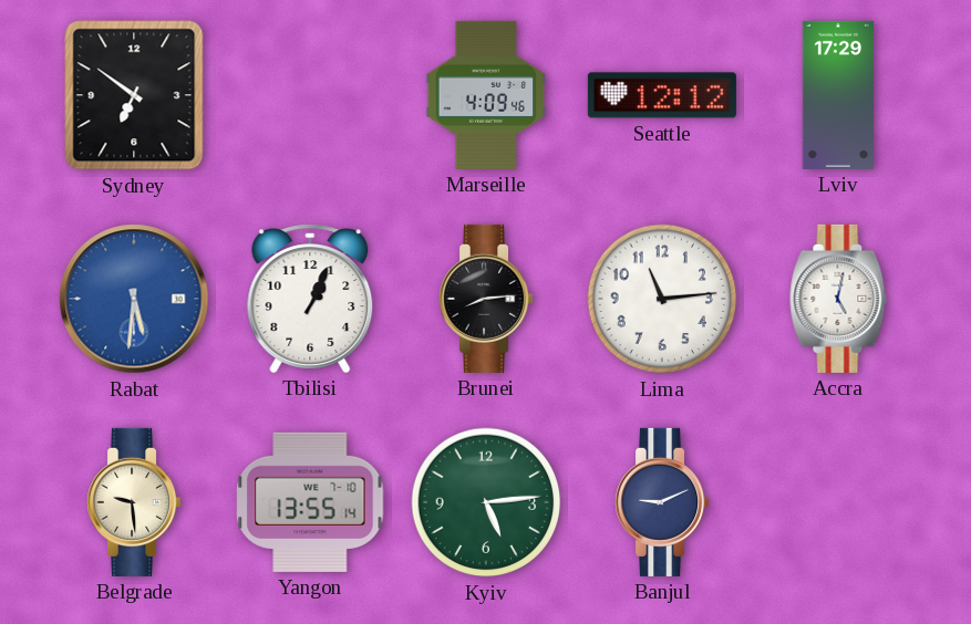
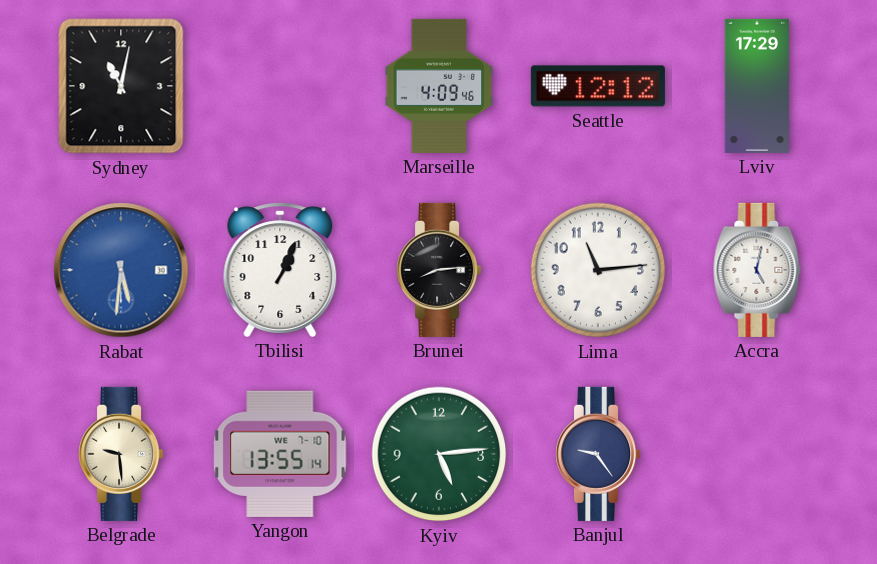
Sydney: 6:51 -> 11:02
Banjul: 9:11 -> 9:24
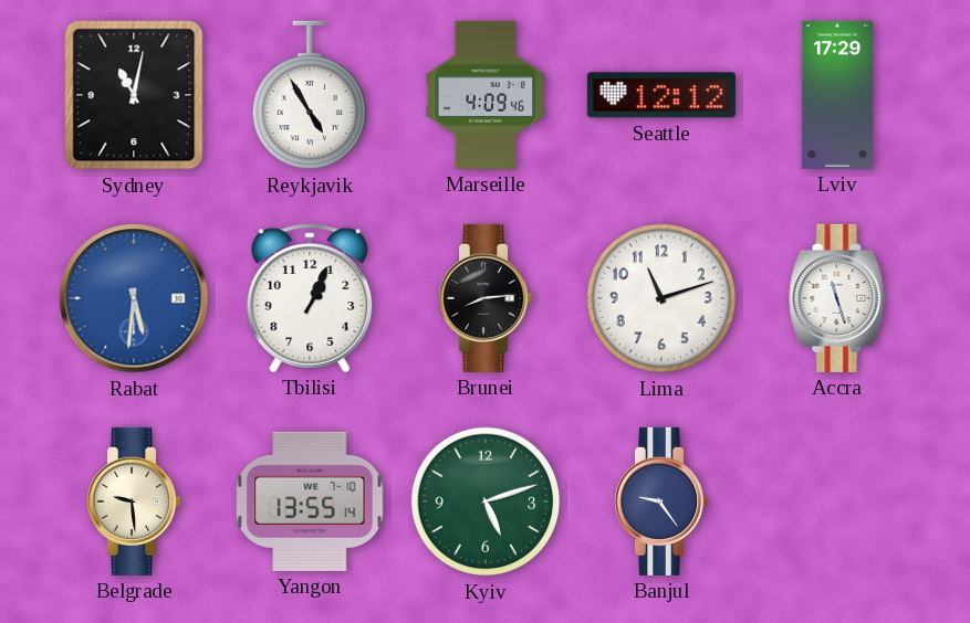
Reykjavik: none -> 4:55
Lima: 11:14 -> 11:12
Accra: 5:02 -> 11:27
Kyiv: 5:14 -> 5:12
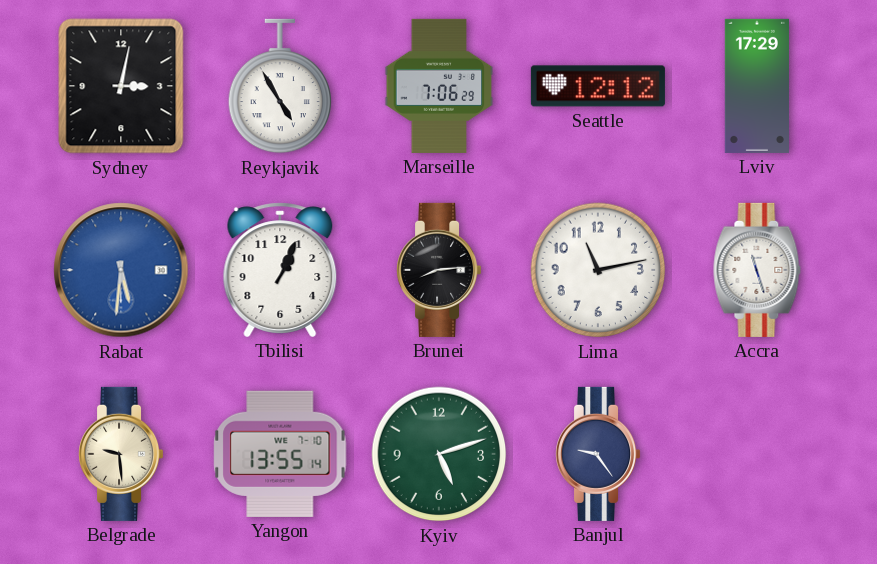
Sydney: 11:02 -> 3:02
Marseille: 4:09 -> 7:06
Lima: 11:12 -> 11:13
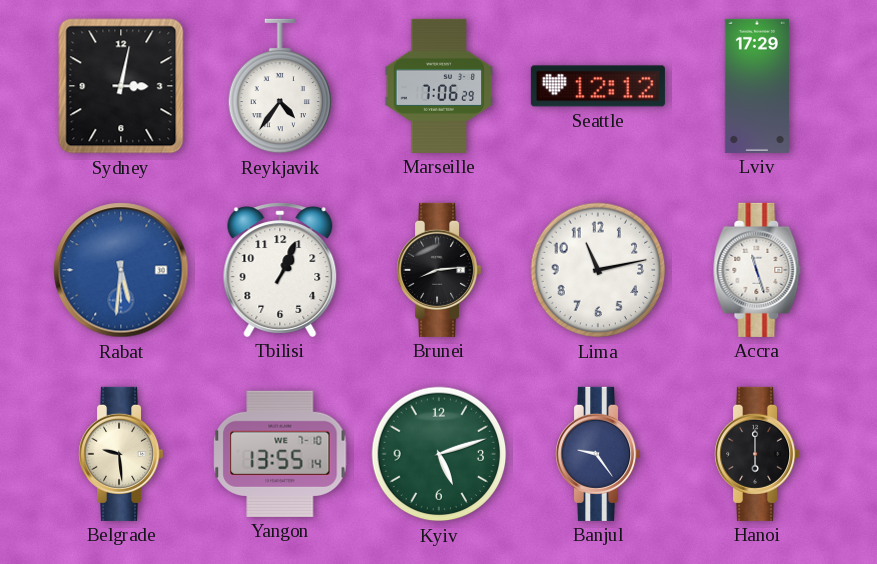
Reykjavik: 4:55 -> 4:36
Hanoi: none -> 6:00
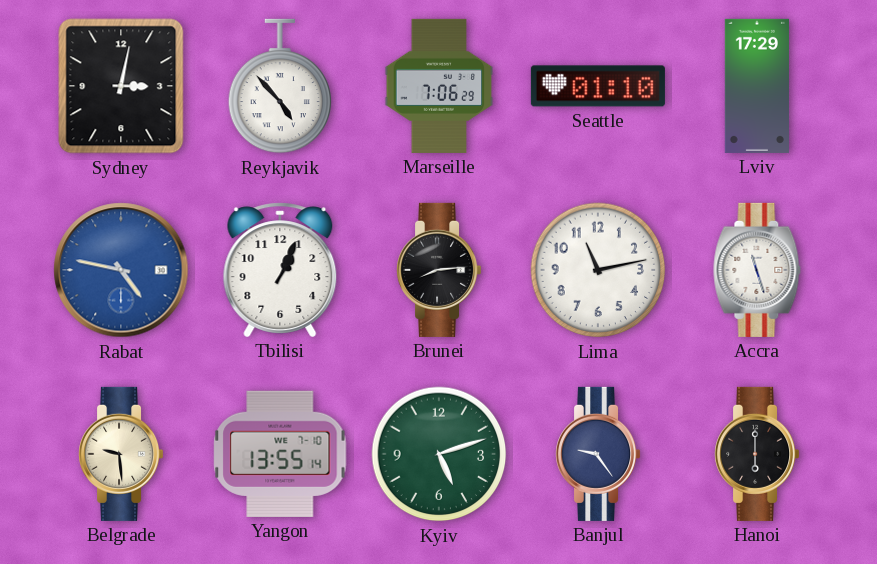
Reykjavik: 4:36 -> 4:53
Seattle: 12:12 -> 01:10
Rabat: 5:31 -> 4:47
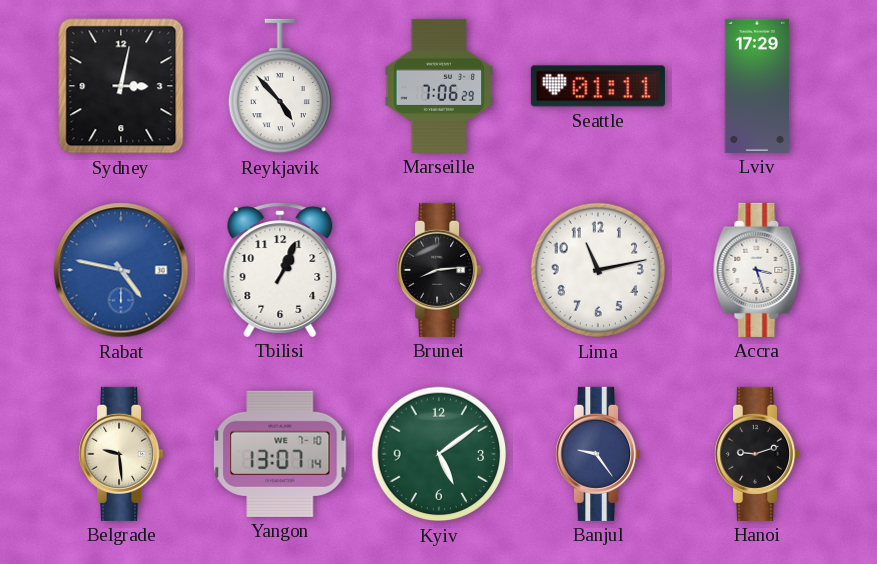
Seattle: 01:10 -> 01:11
Accra: 11:27 -> 3:27
Yangon: 13:55 -> 13:07
Kyiv: 5:12 -> 5:09
Hanoi: 6:00 -> 9:12
